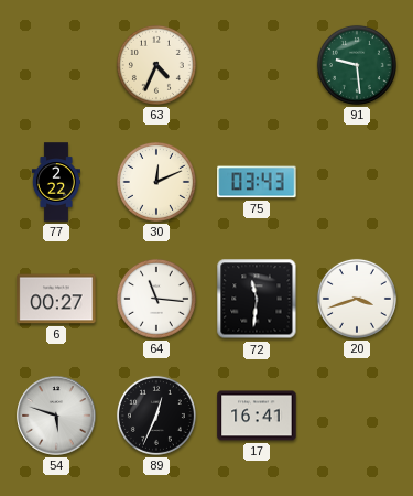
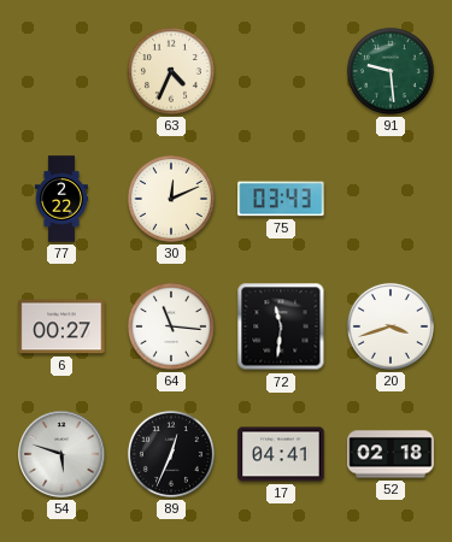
17: 16:41 -> 04:41
52: none -> 02:18
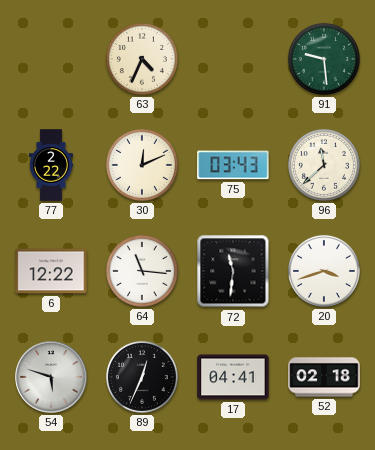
96: none -> 11:38
6: 00:27 -> 12:22
